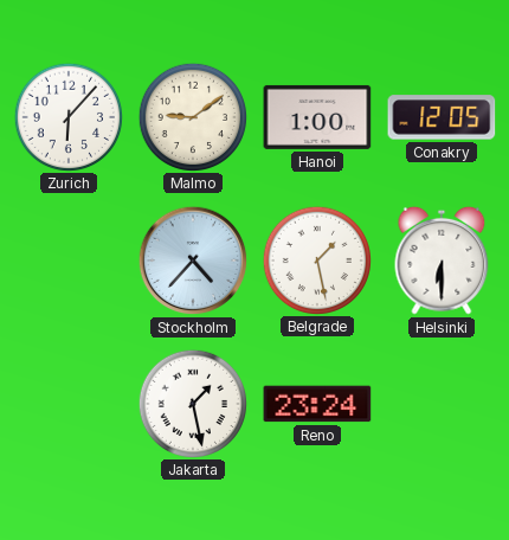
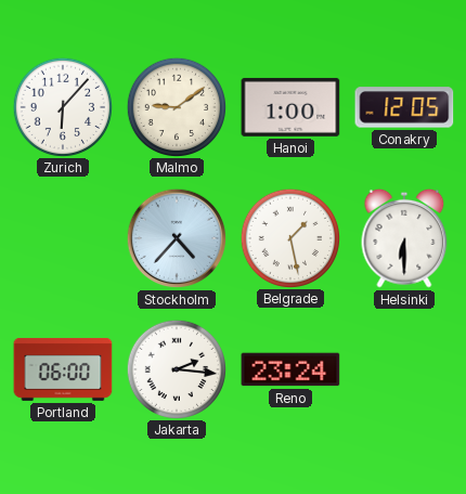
Portland: none -> 06:00
Jakarta: 1:28 -> 2:16
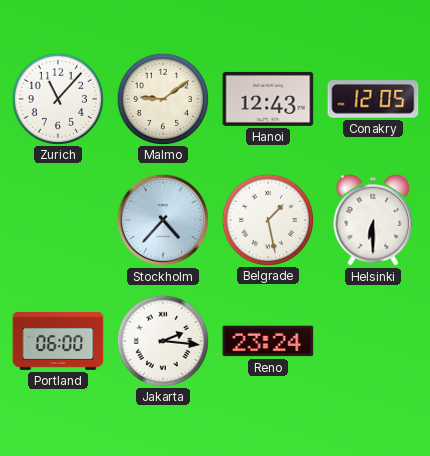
Zurich: 6:07 -> 11:07
Hanoi: 1:00 -> 12:43
